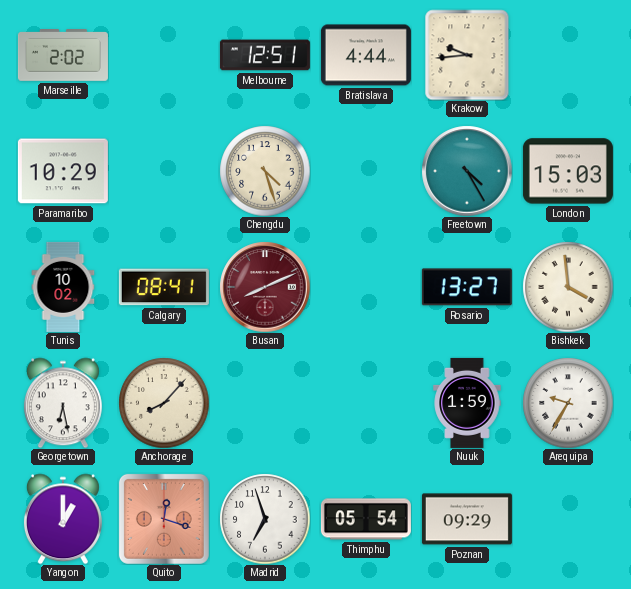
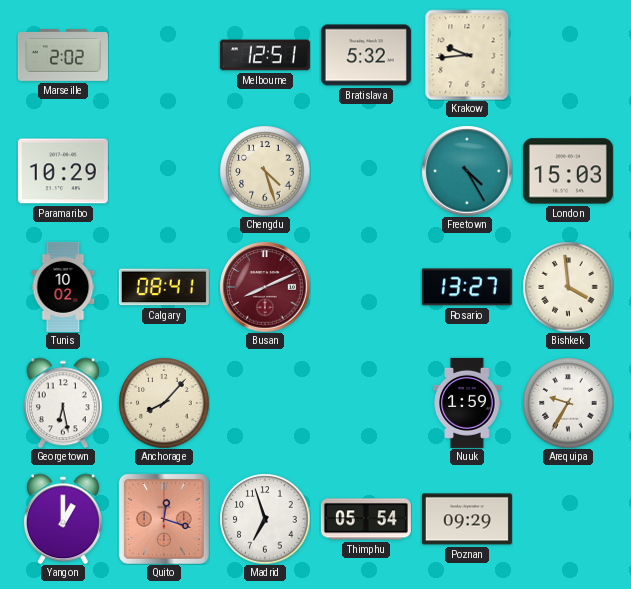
Bratislava: 4:44 -> 5:32
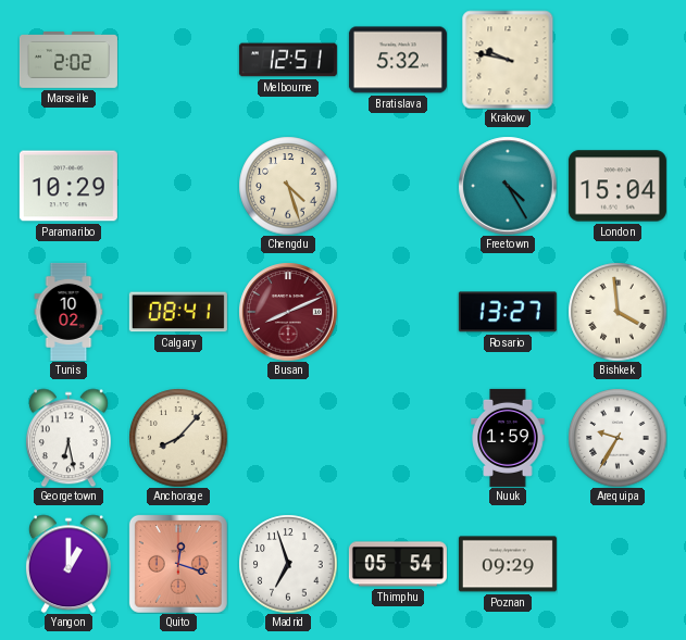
Krakow: 9:44 -> 9:47
London: 15:03 -> 15:04
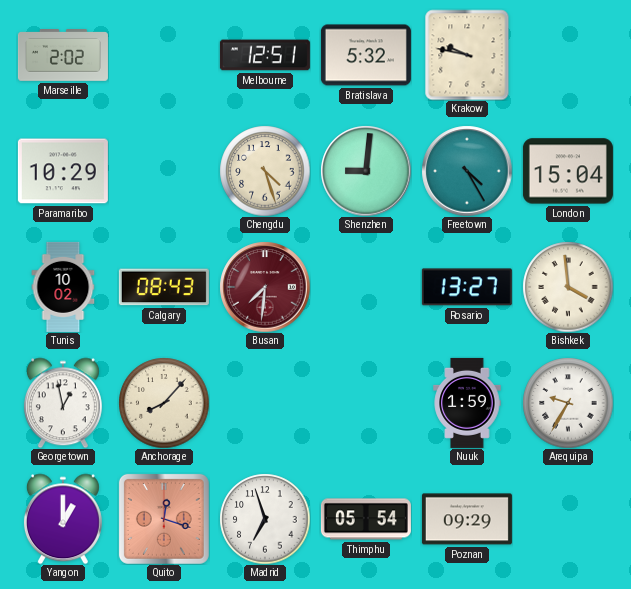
Shenzhen: none -> 9:01
Calgary: 08:41 -> 08:43
Busan: 8:11 -> 7:31
Georgetown: 6:28 -> 12:58
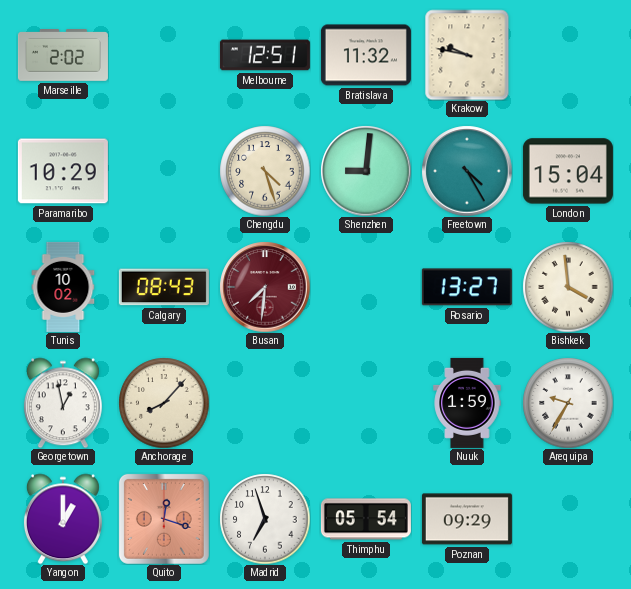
Bratislava: 5:32 -> 11:32
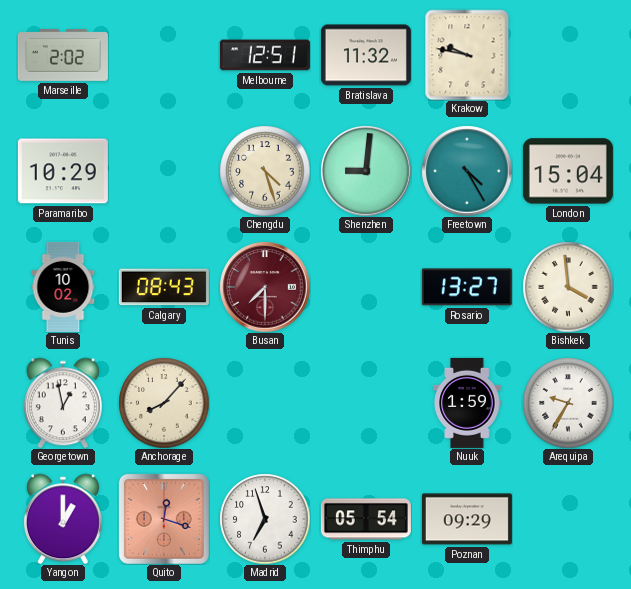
Busan: 7:31 -> 7:30
